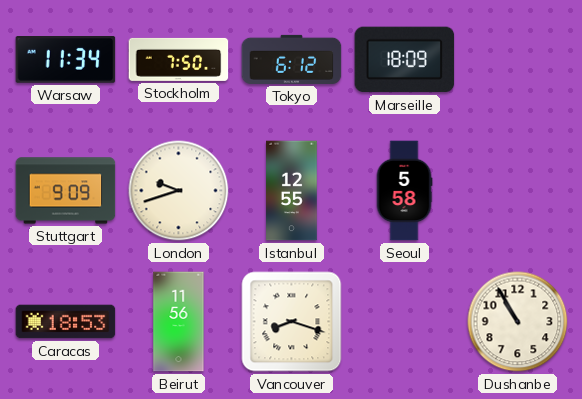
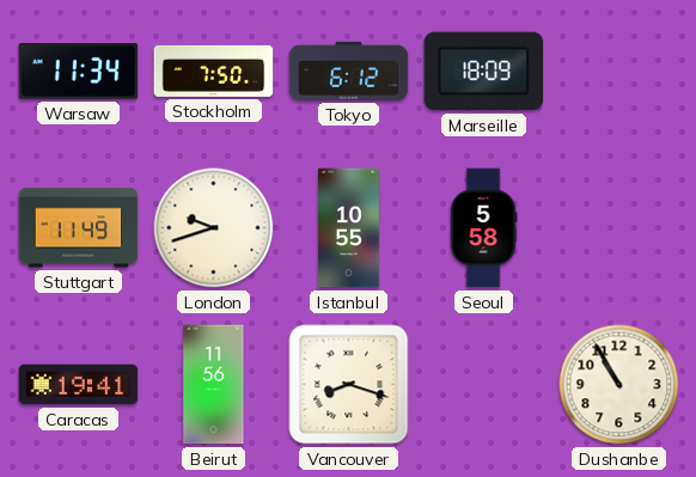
Stuttgart: 9:09 -> 11:49
Istanbul: 12:55 -> 10:55
Caracas: 18:53 -> 19:41
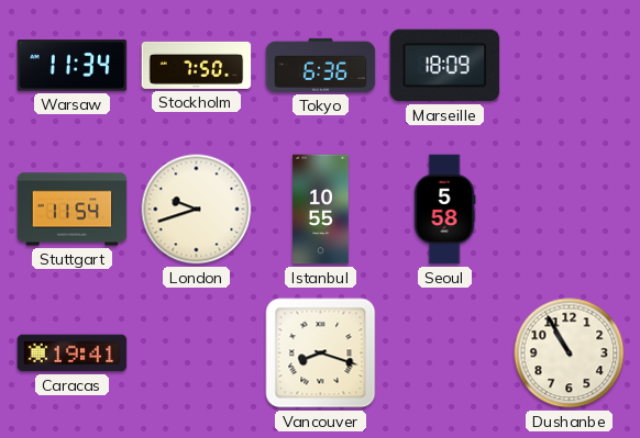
Tokyo: 6:12 -> 6:36
Stuttgart: 11:49 -> 11:54
Beirut: 11:56 -> none
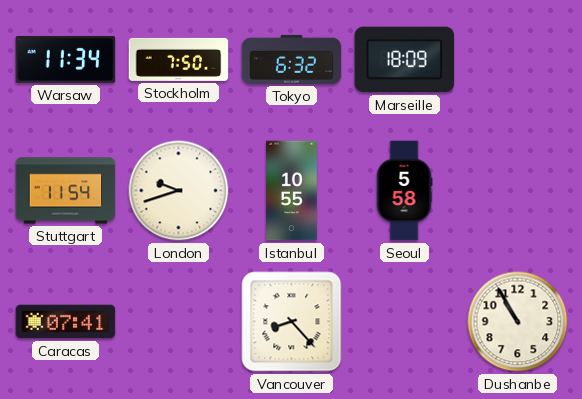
Tokyo: 6:36 -> 6:32
Caracas: 19:41 -> 07:41
Vancouver: 8:18 -> 8:23
